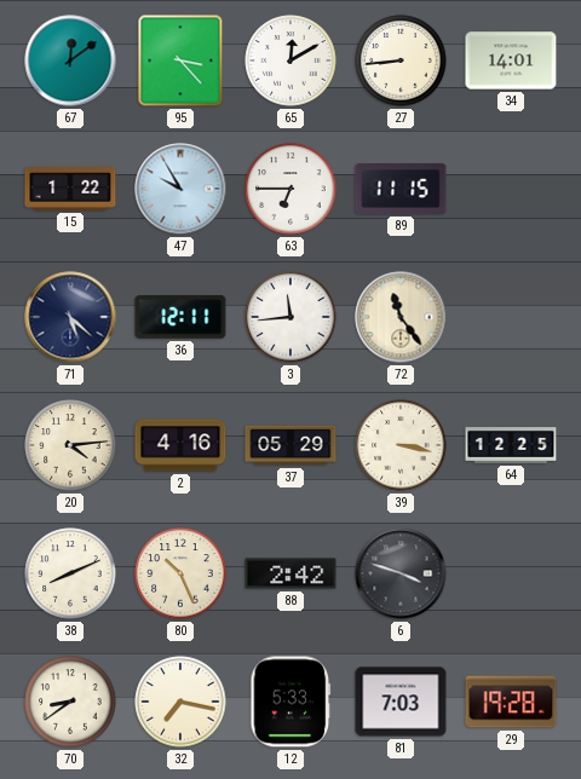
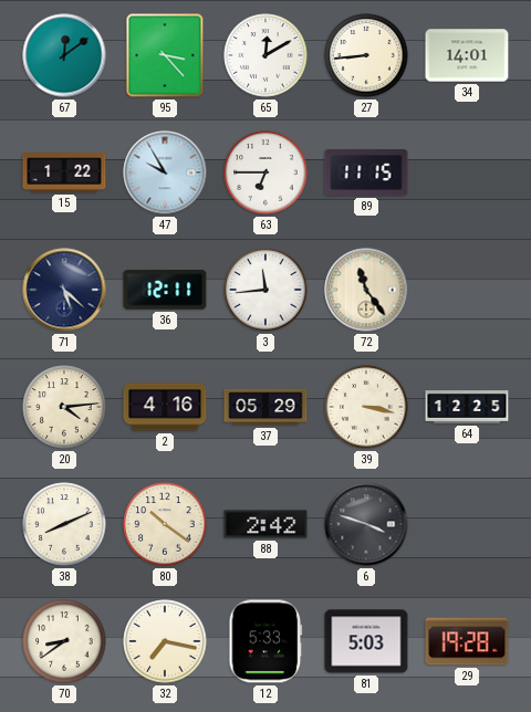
80: 10:26 -> 10:21
81: 7:03 -> 5:03
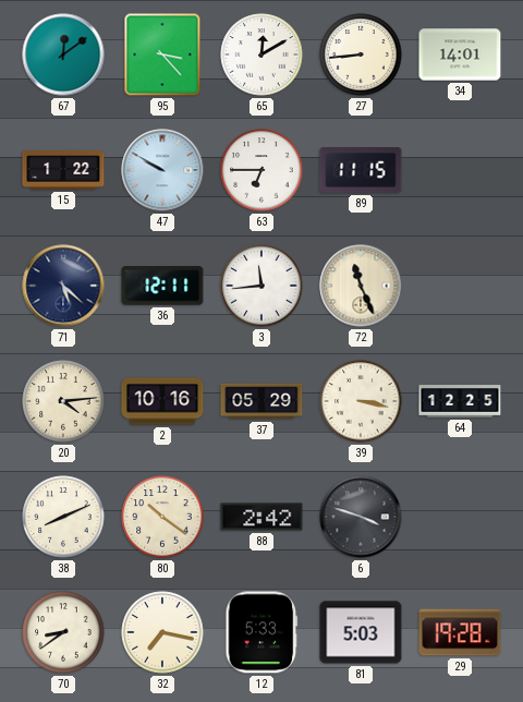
47: 9:55 -> 9:50
72: 11:24 -> 11:26
2: 4:16 -> 10:16
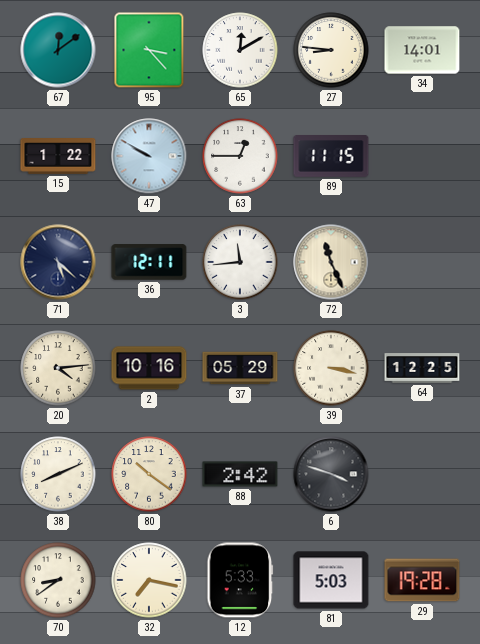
27: 8:44 -> 8:46
63: 6:45 -> 12:45
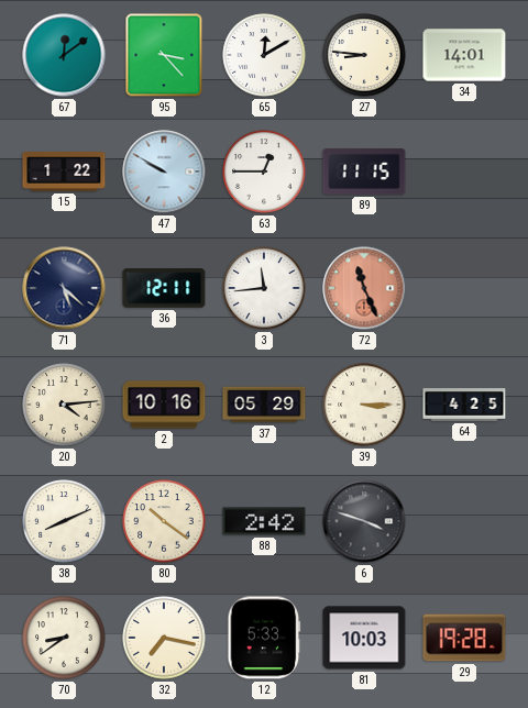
72 dial: cream -> salmon
39: 3:17 -> 3:15
64: 12:25 -> 4:25
81: 5:03 -> 10:03
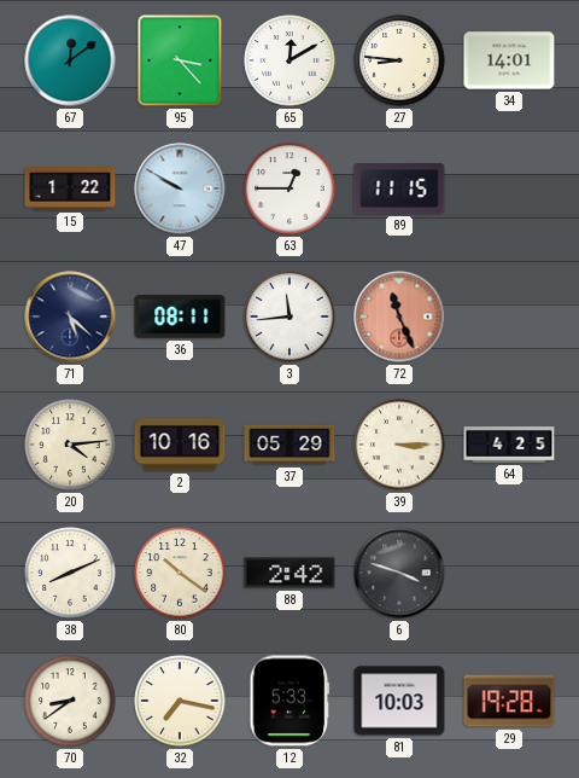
36: 12:11 -> 08:11
